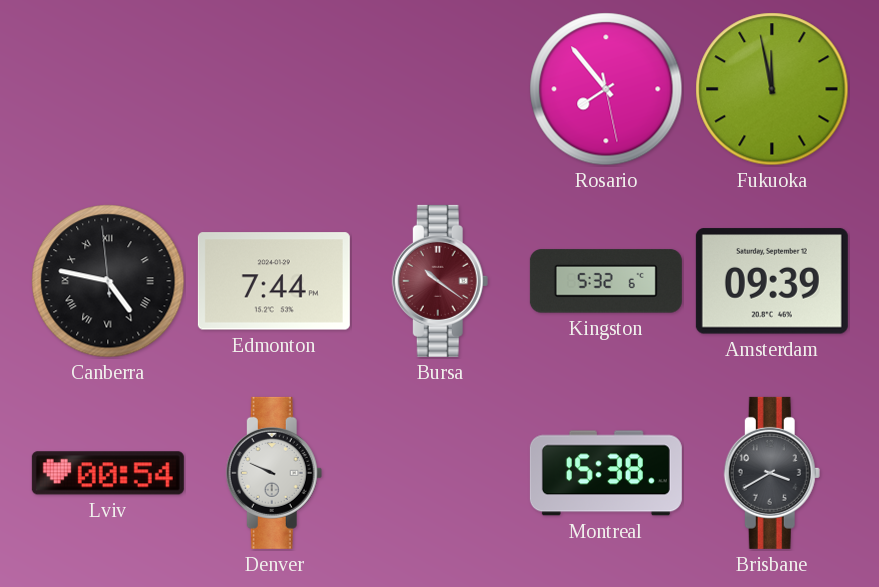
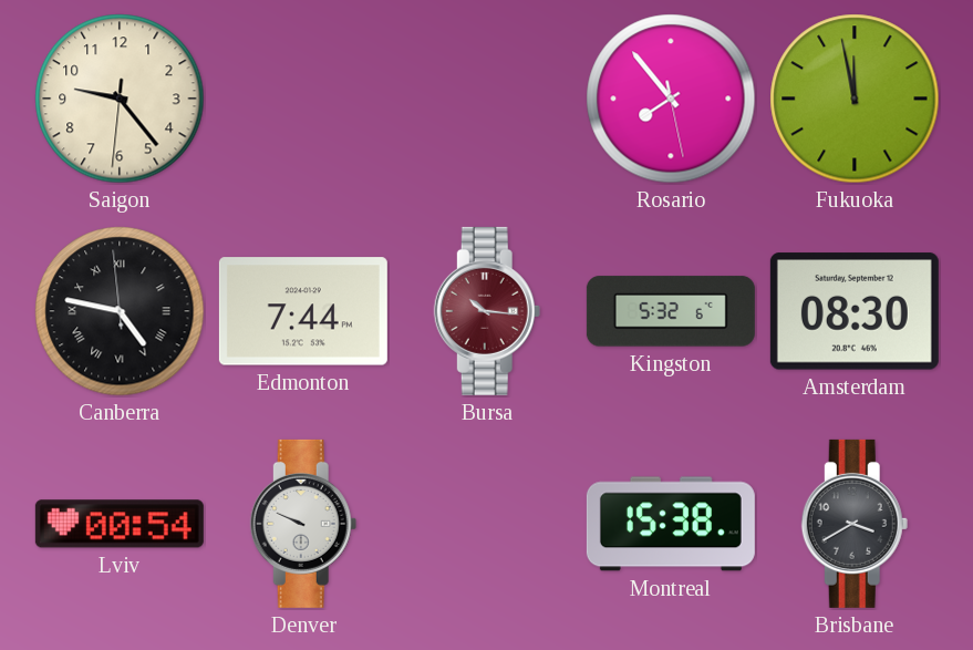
Saigon: none -> 9:23
Bursa: 10:21 -> 10:16
Amsterdam: 09:39 -> 08:30
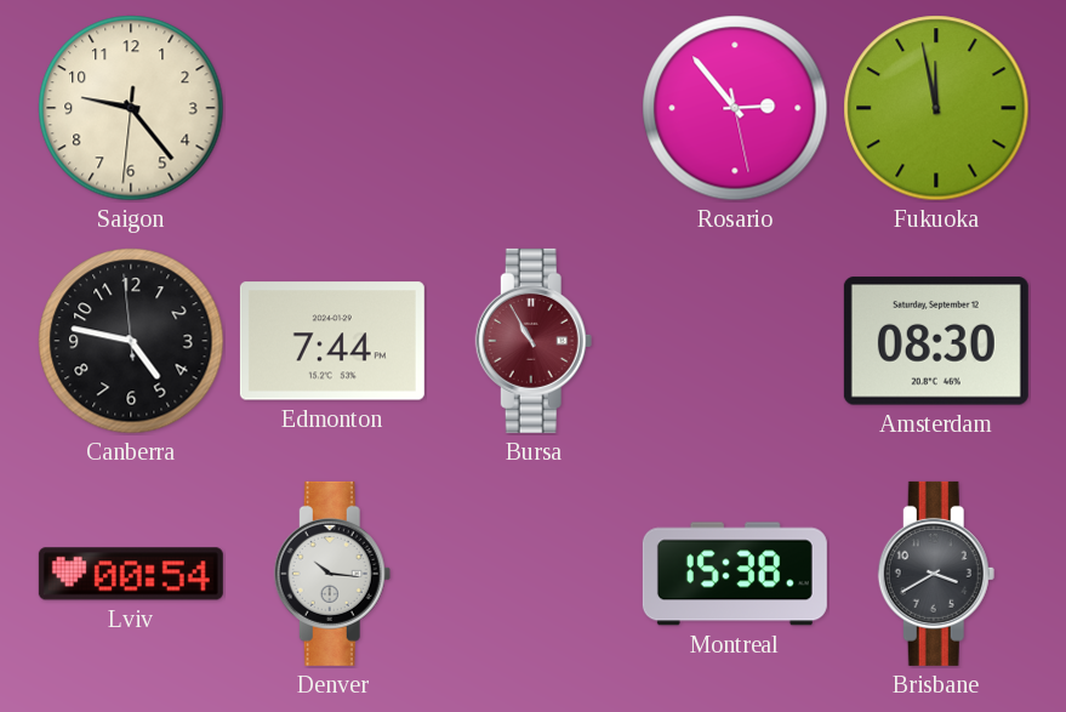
Rosario: 7:53 -> 2:53
Canberra numerals: Roman -> Arabic
Bursa: 10:16 -> 10:55
Kingston: 5:32 -> none
Denver: 9:49 -> 10:16
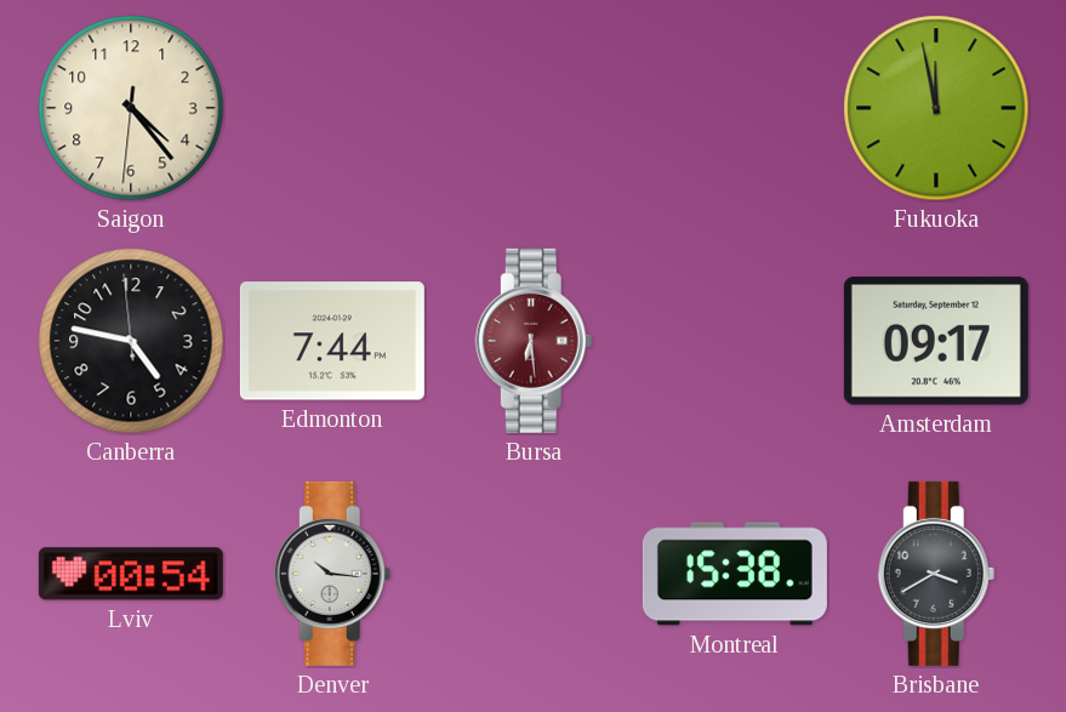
Saigon: 9:23 -> 4:23
Rosario: 2:53 -> none
Bursa: 10:55 -> 6:29
Amsterdam: 08:30 -> 09:17
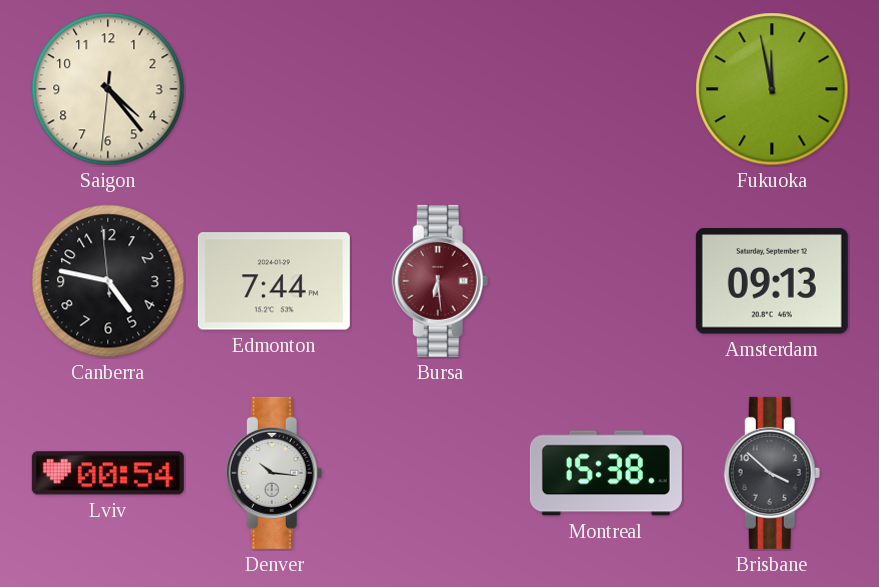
Amsterdam: 09:17 -> 09:13
Brisbane: 3:40 -> 3:52
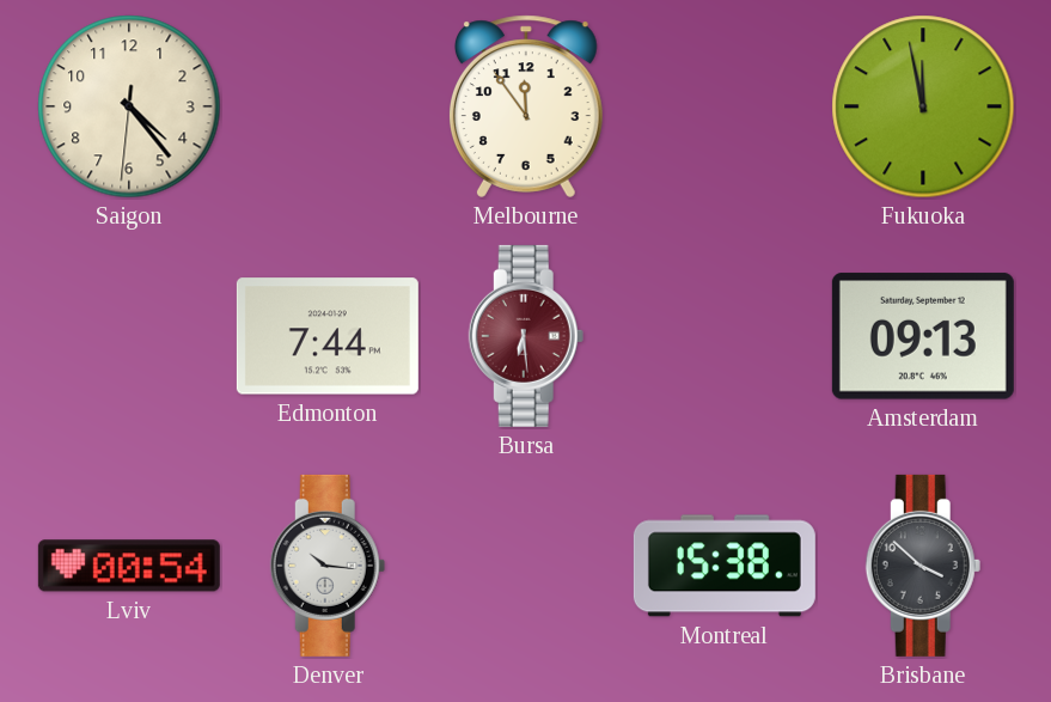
Melbourne: none -> 11:54
Canberra: 4:46 -> none
